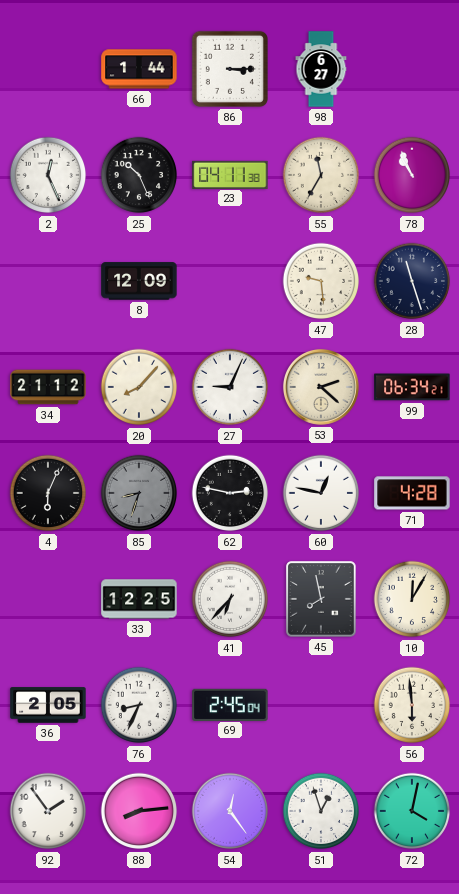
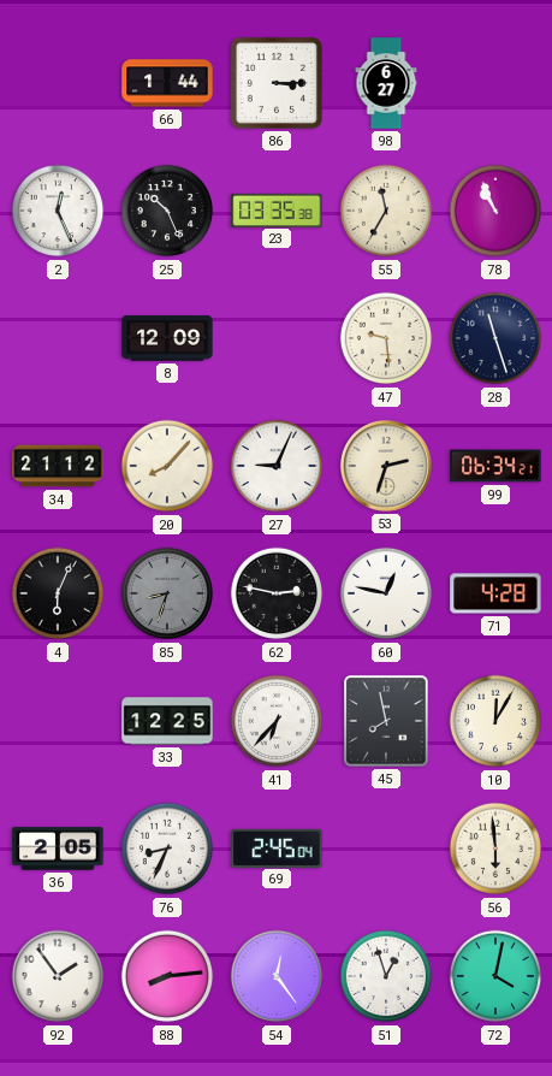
23: 04:11 -> 03:35
53: 2:22 -> 2:33
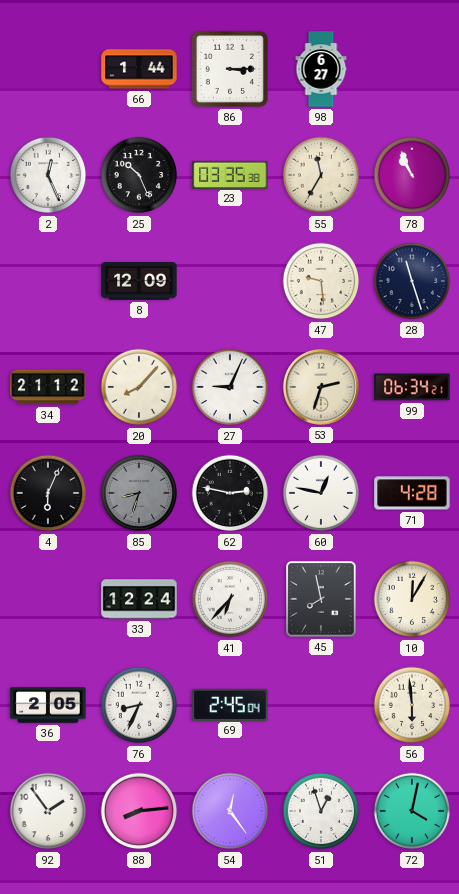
33: 12:25 -> 12:24
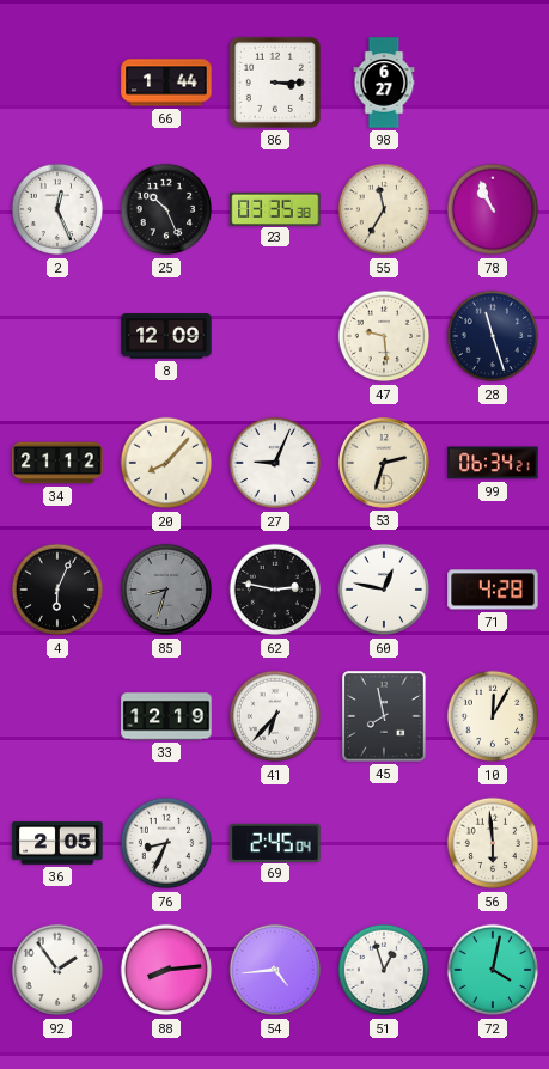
33: 12:24 -> 12:19
54: 12:24 -> 4:44
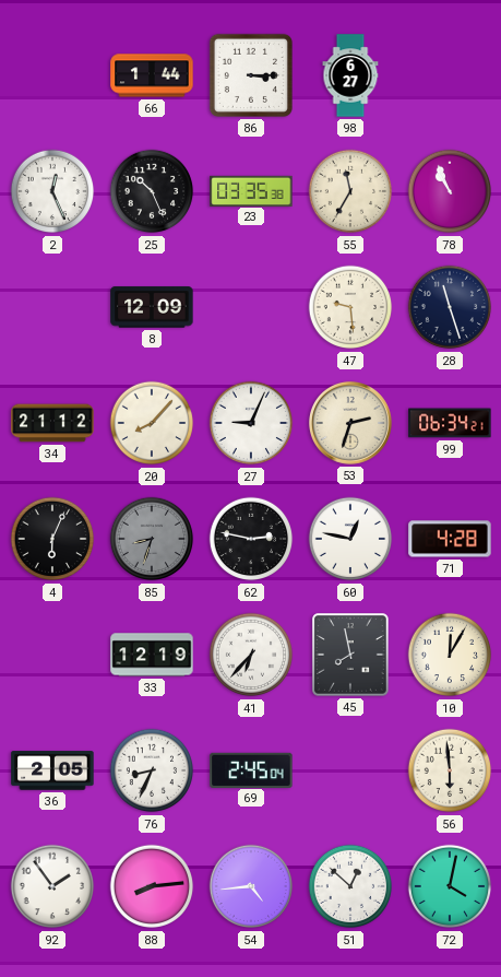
51: 12:57 -> 12:52
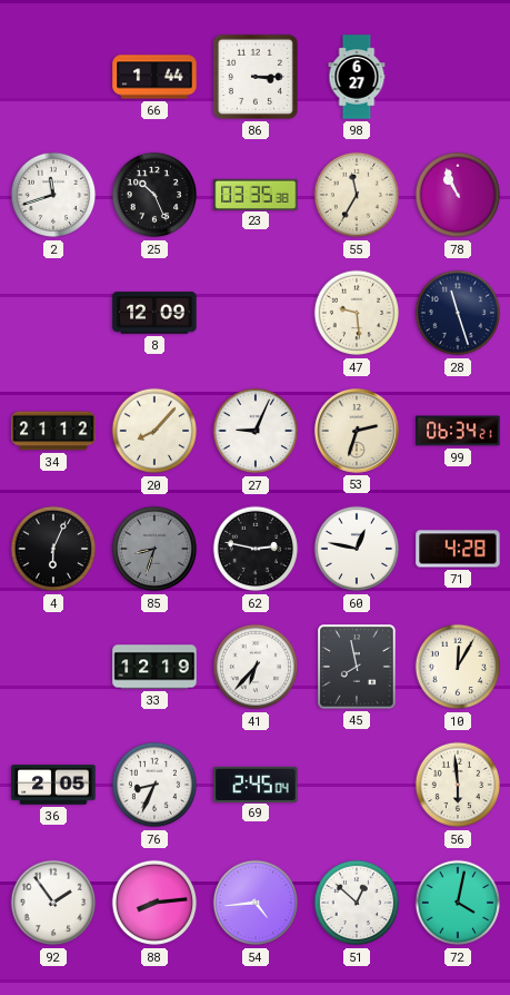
2: 12:26 -> 11:42
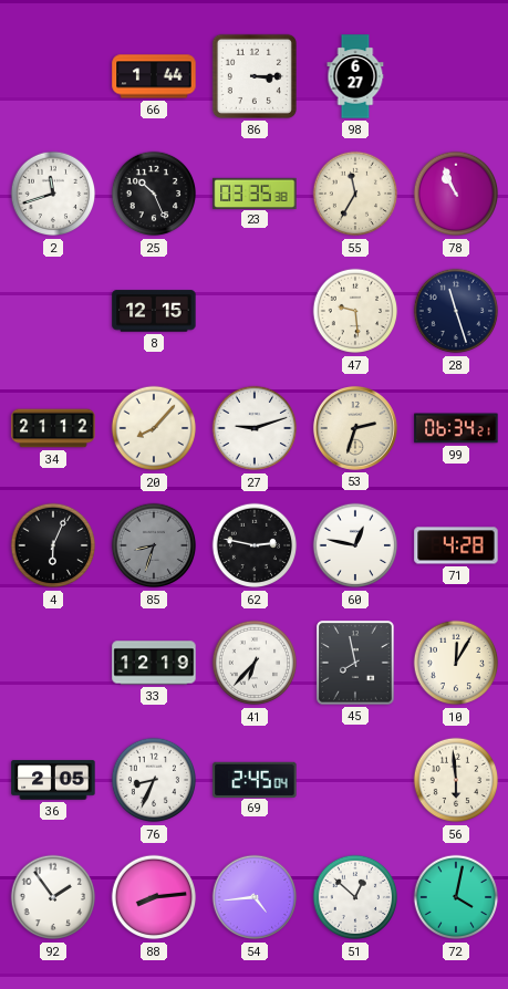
8: 12:09 -> 12:15
27: 9:04 -> 9:12
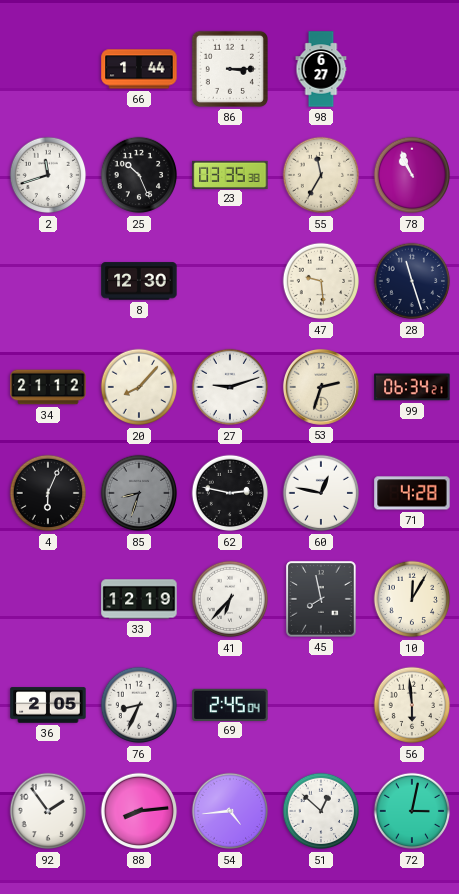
8: 12:15 -> 12:30
72: 4:02 -> 3:02
